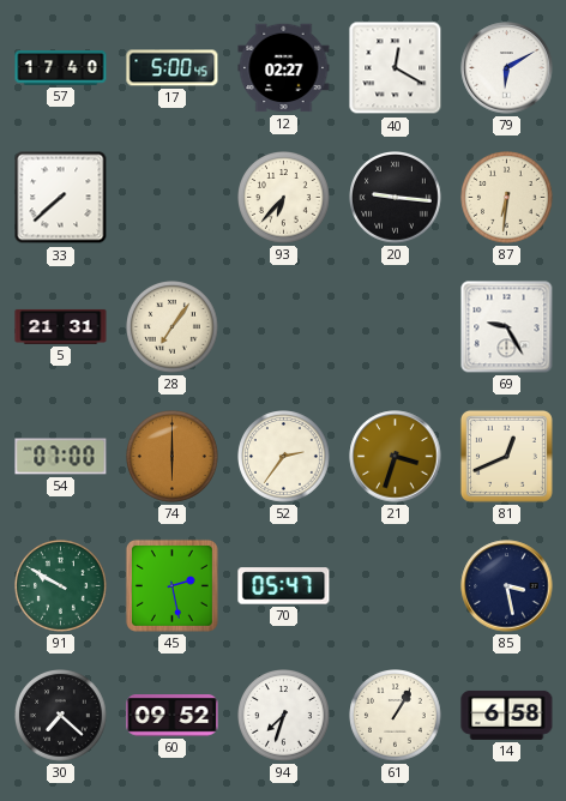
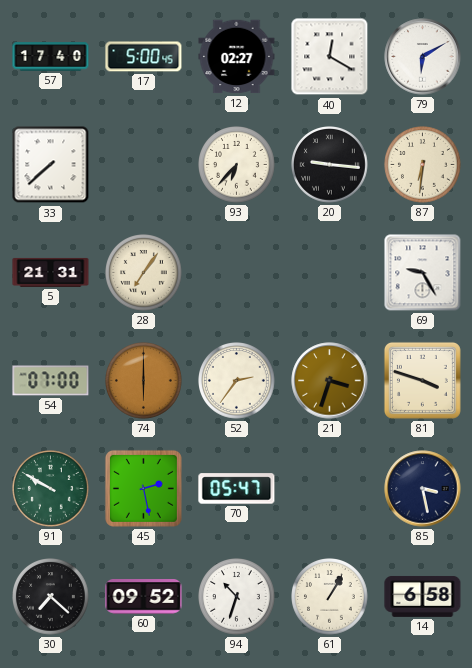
81: 12:41 -> 3:48
94: 7:33 -> 10:33
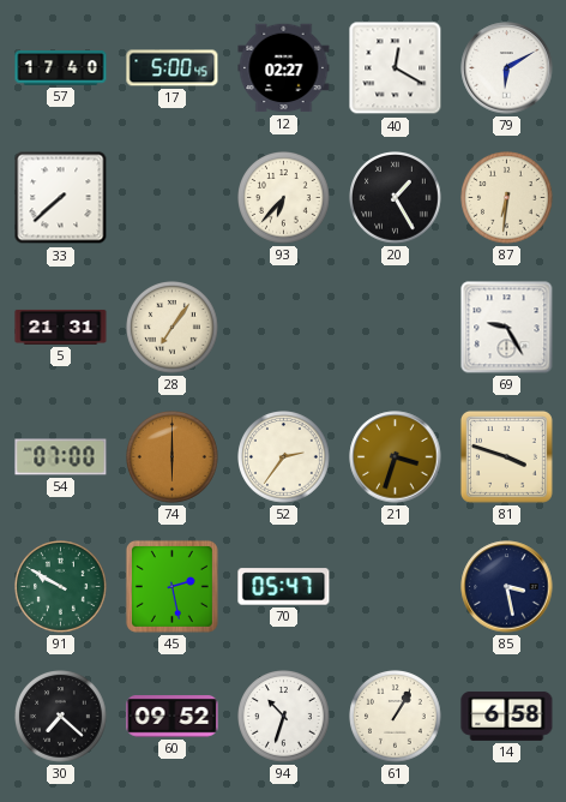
20: 9:16 -> 1:25
